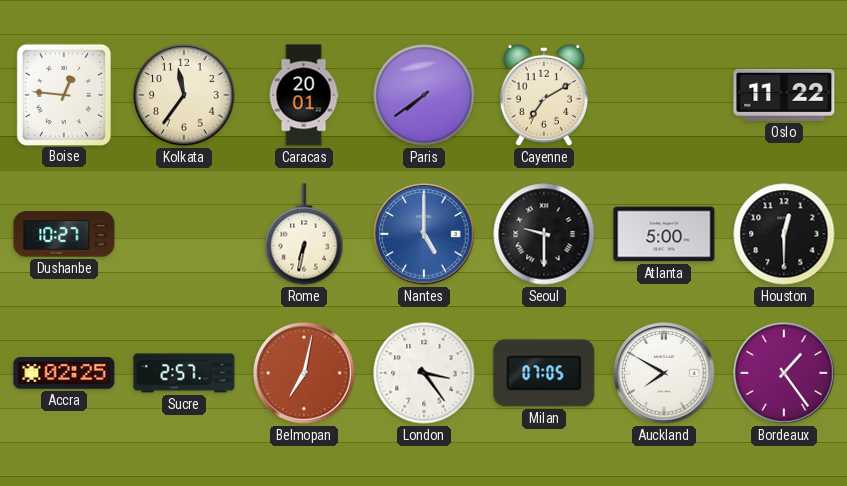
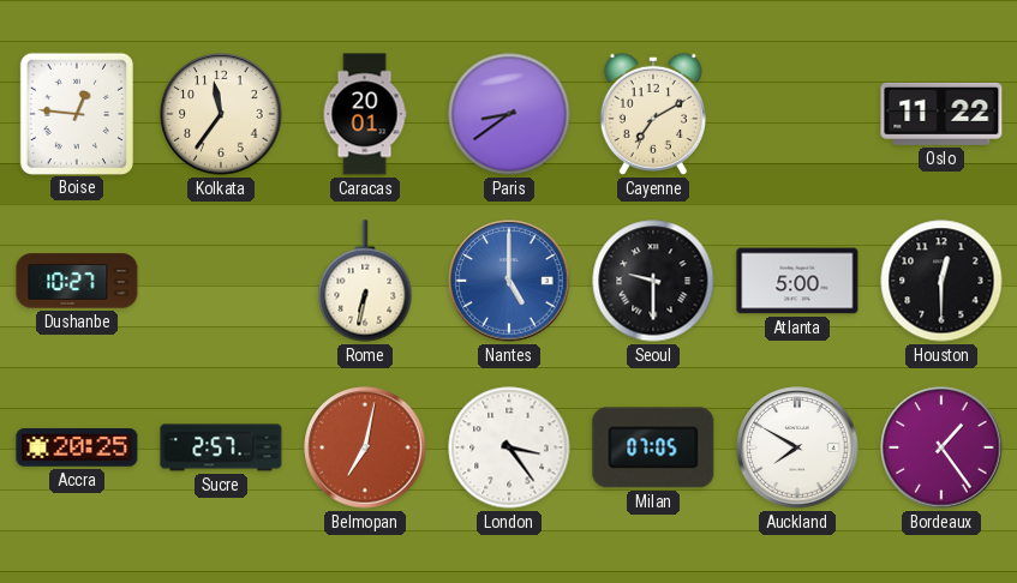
Paris: 7:39 -> 8:39
Accra: 02:25 -> 20:25
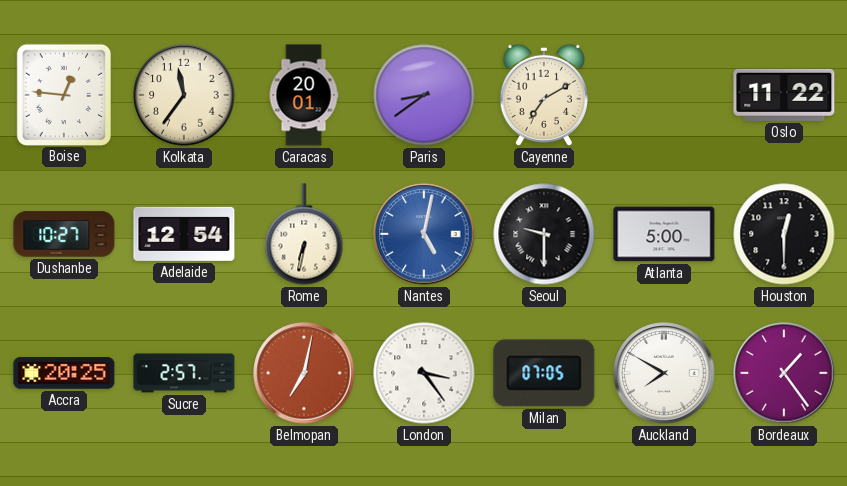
Adelaide: none -> 12:54
Nantes: 5:00 -> 5:02
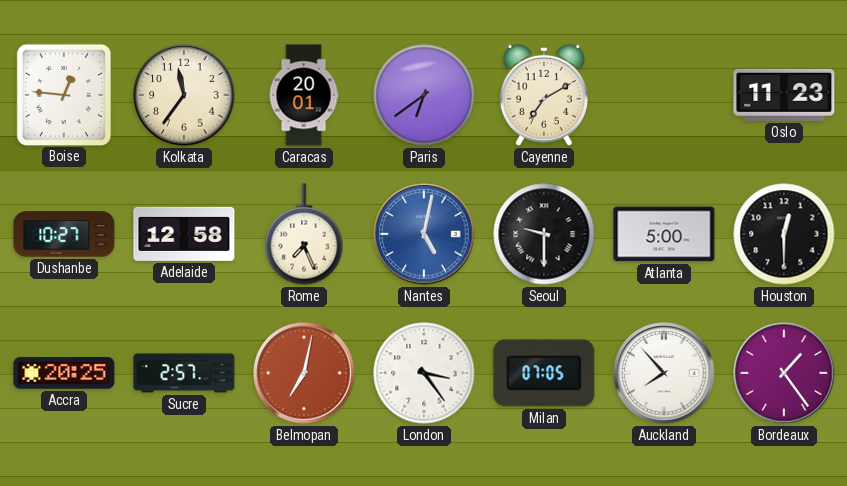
Paris: 8:39 -> 6:39
Oslo: 11:22 -> 11:23
Adelaide: 12:54 -> 12:58
Rome: 6:32 -> 7:26
Auckland: 7:50 -> 7:53
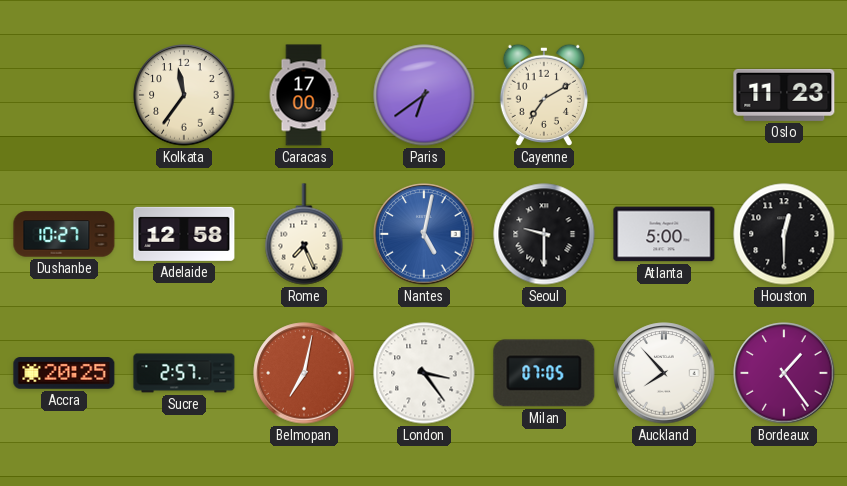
Boise: 12:46 -> none
Caracas: 20:01 -> 17:00
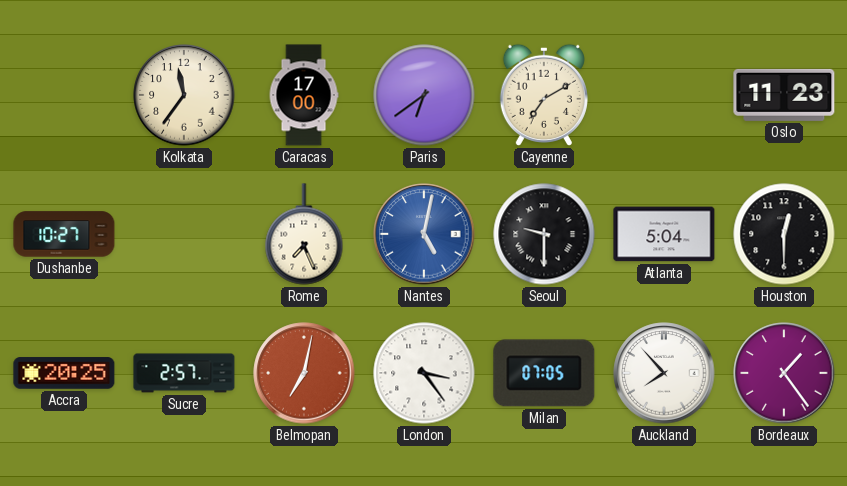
Adelaide: 12:58 -> none
Atlanta: 5:00 -> 5:04
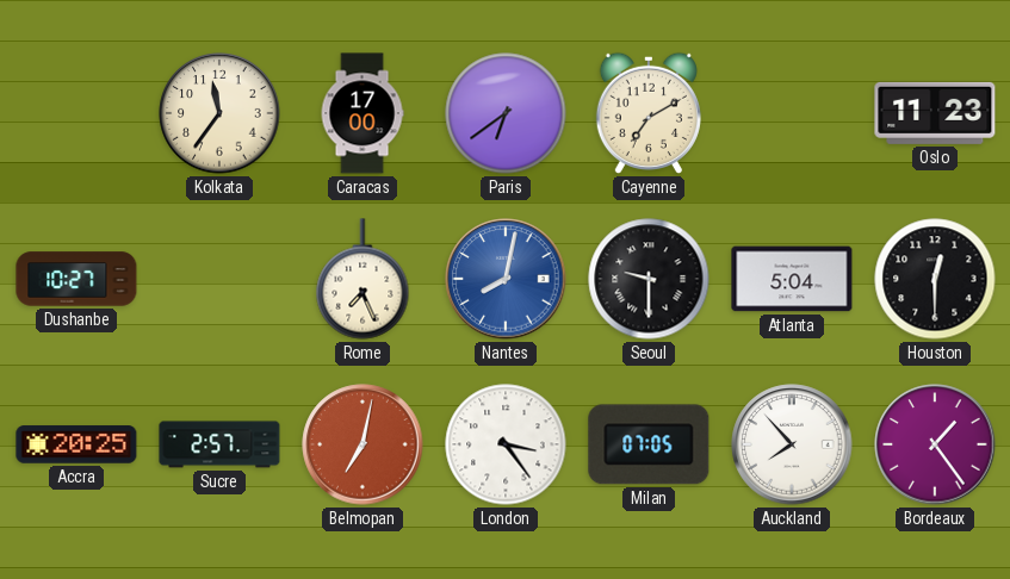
Nantes: 5:02 -> 8:02
